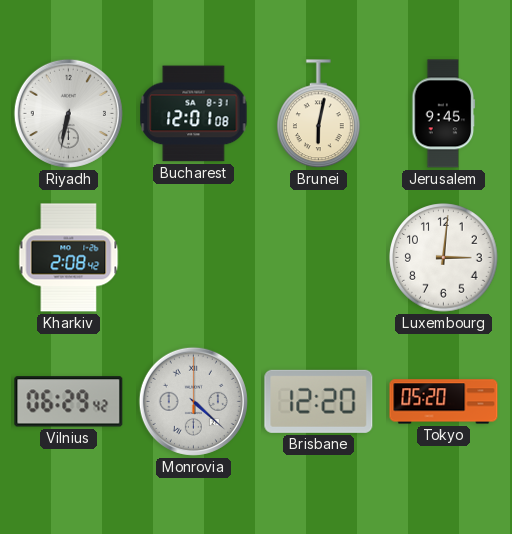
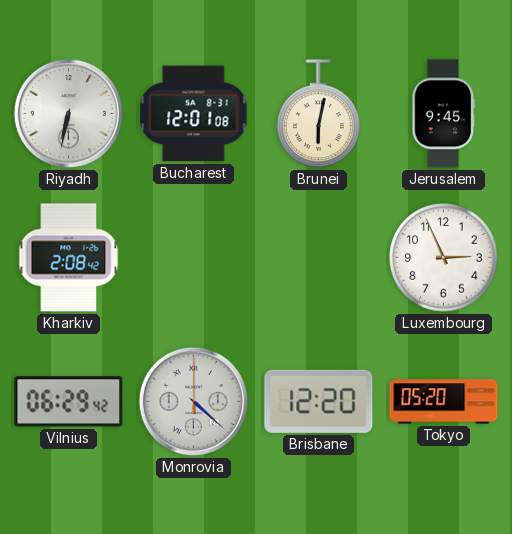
Luxembourg: 3:01 -> 2:56
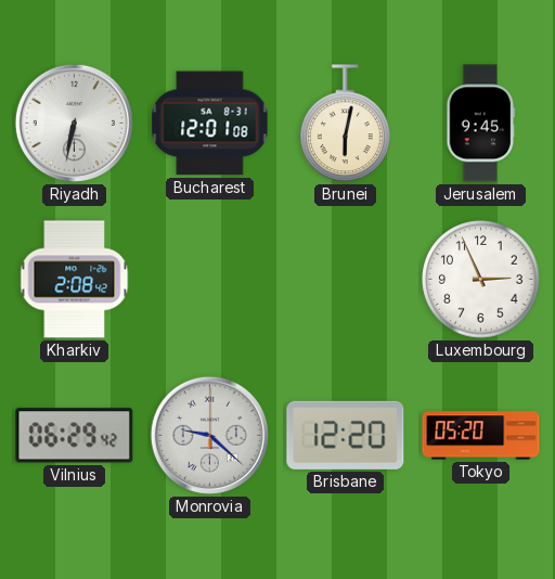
Monrovia: 4:22 -> 9:22
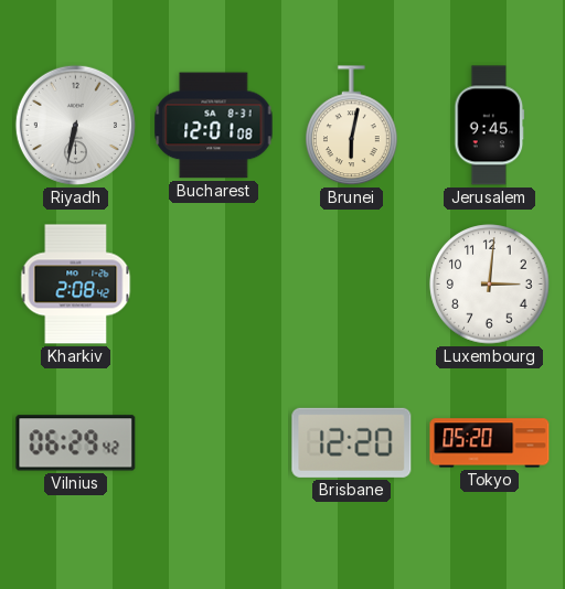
Luxembourg: 2:56 -> 3:01
Monrovia: 9:22 -> none
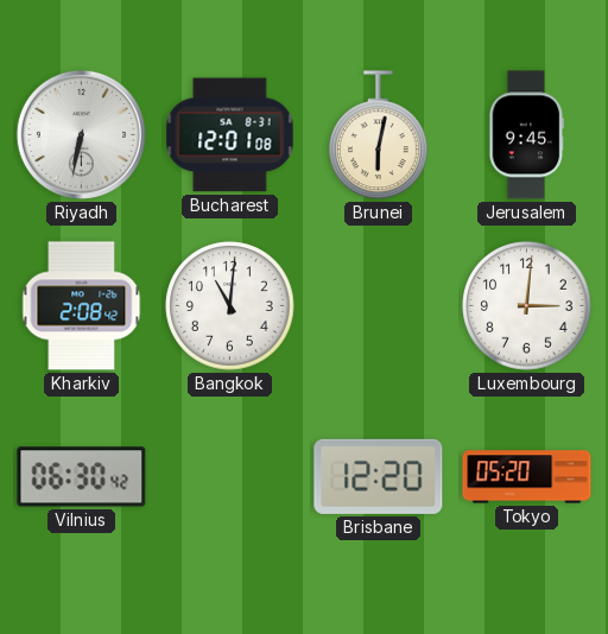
Bangkok: none -> 11:01
Vilnius: 06:29 -> 06:30
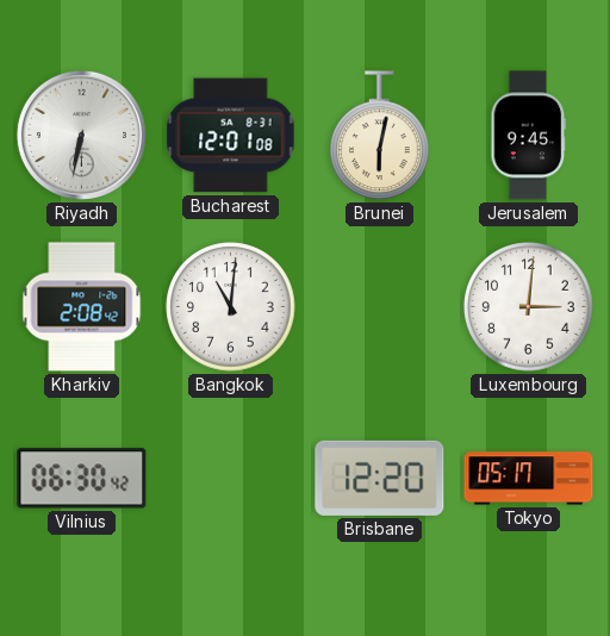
Tokyo: 05:20 -> 05:17
